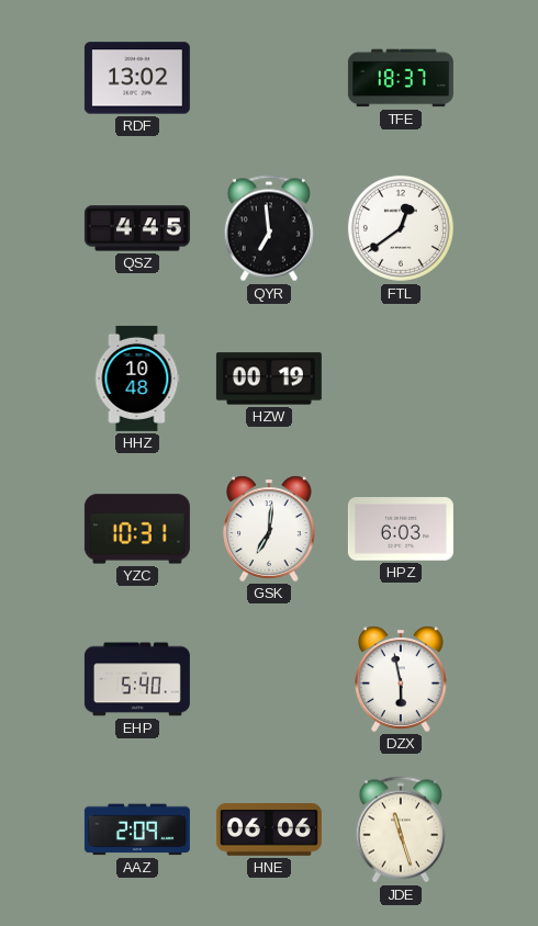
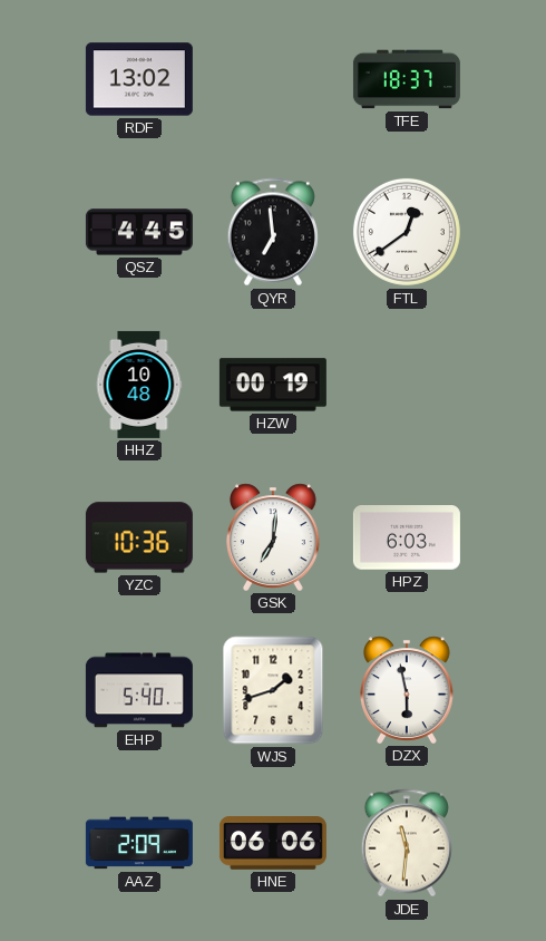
YZC: 10:31 -> 10:36
WJS: none -> 1:42
JDE: 11:27 -> 11:31
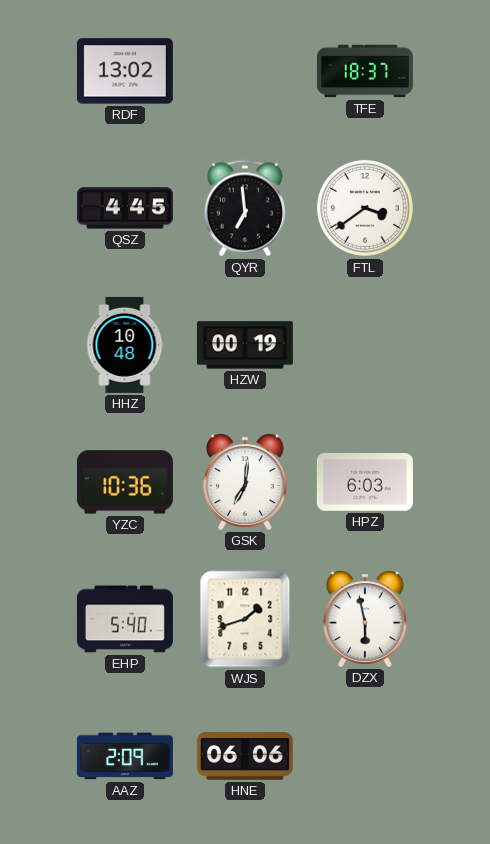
FTL: 12:39 -> 3:39
JDE: 11:31 -> none
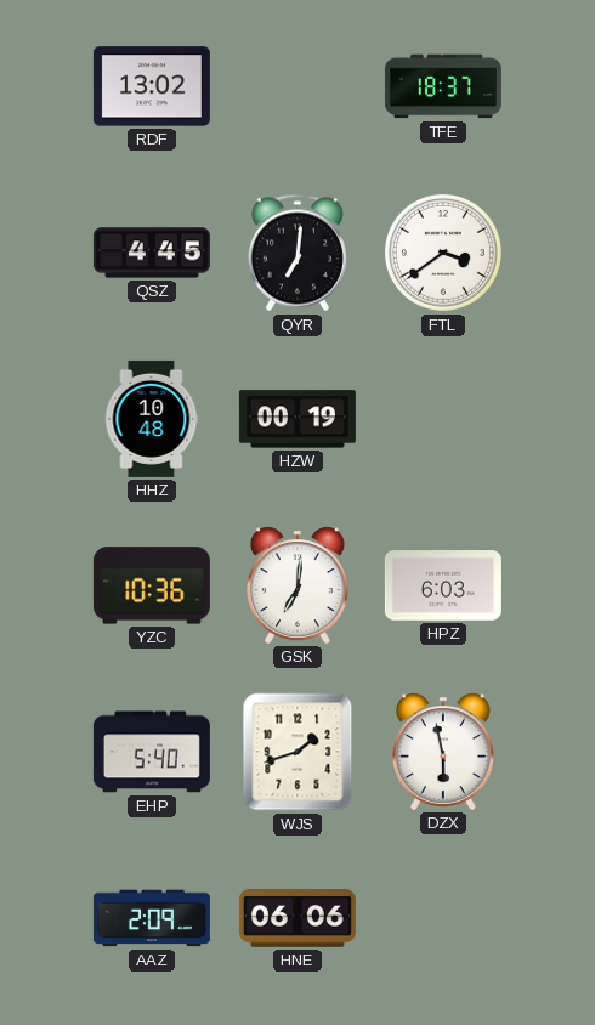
QYR: 6:59 -> 7:01
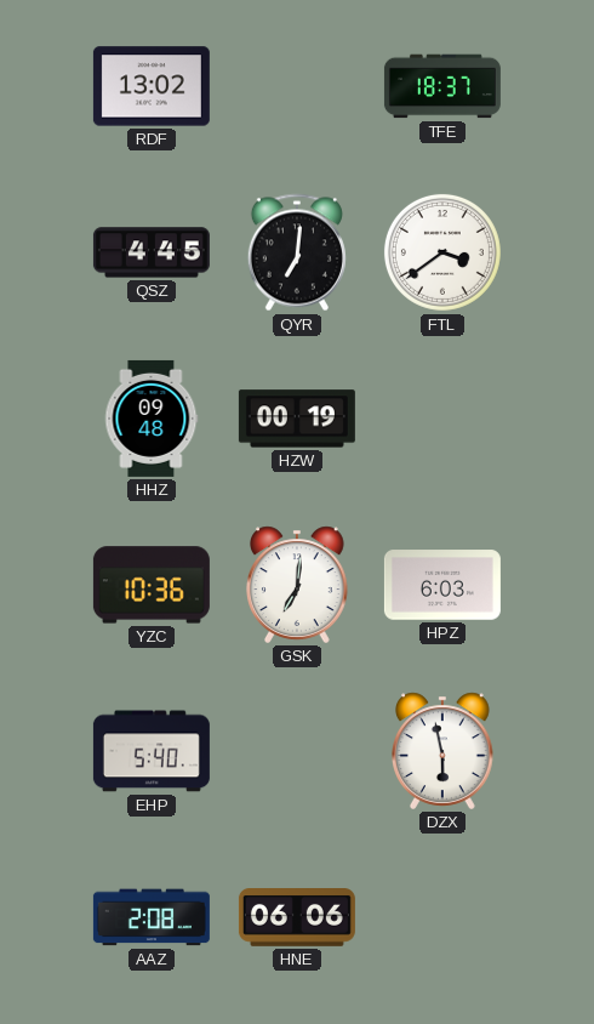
HHZ: 10:48 -> 09:48
WJS: 1:42 -> none
AAZ: 2:09 -> 2:08
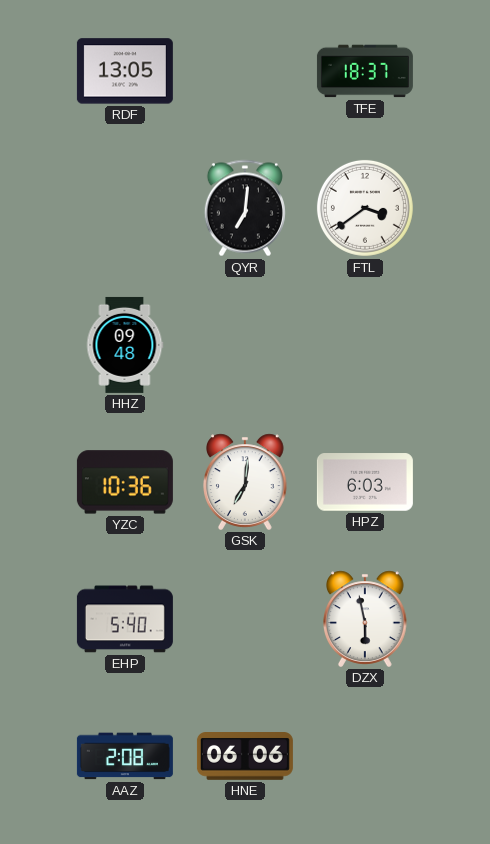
RDF: 13:02 -> 13:05
QSZ: 4:45 -> none
HZW: 00:19 -> none
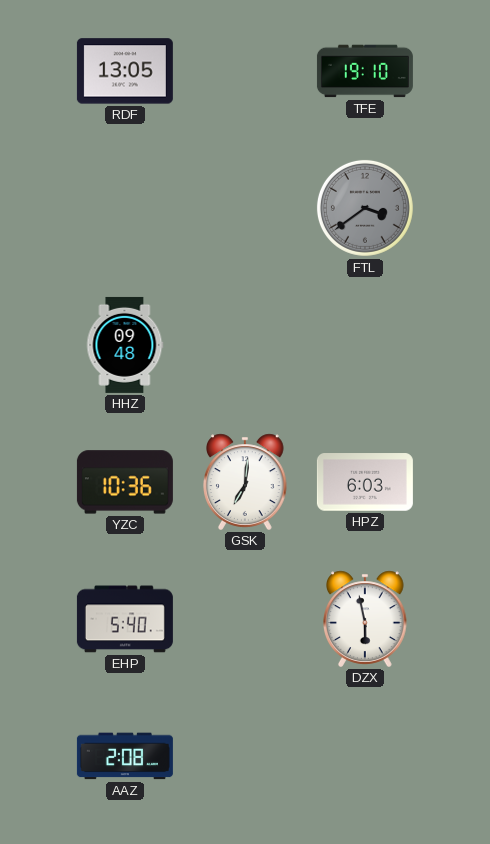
TFE: 18:37 -> 19:10
QYR: 7:01 -> none
FTL dial: white -> grey
HNE: 06:06 -> none
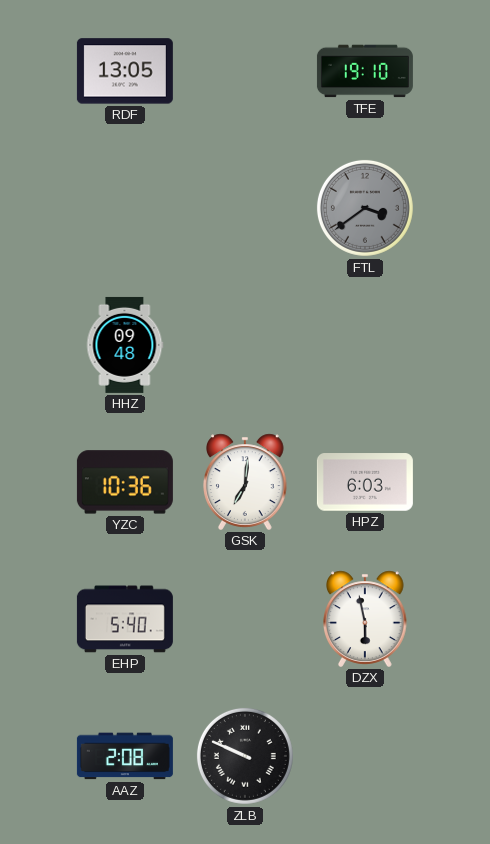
ZLB: none -> 9:49
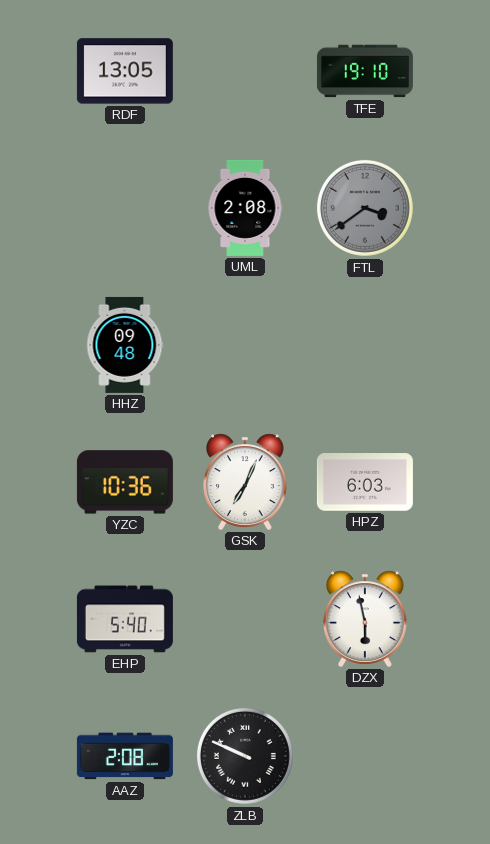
UML: none -> 2:08
GSK: 7:01 -> 7:04
